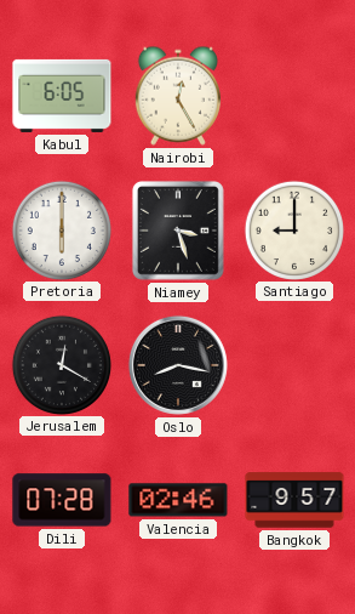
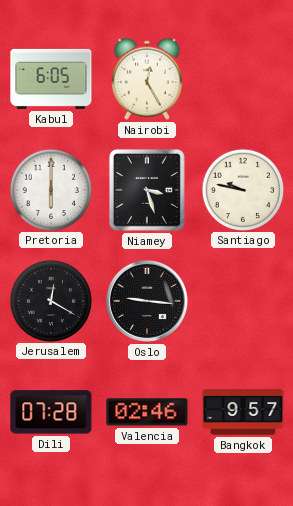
Santiago: 9:00 -> 9:47
Oslo: 8:17 -> 9:16
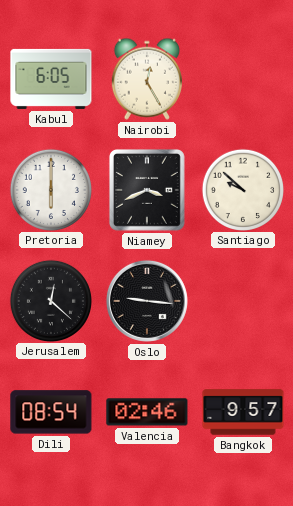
Niamey: 3:27 -> 3:41
Santiago: 9:47 -> 9:52
Jerusalem: 12:20 -> 12:22
Dili: 07:28 -> 08:54
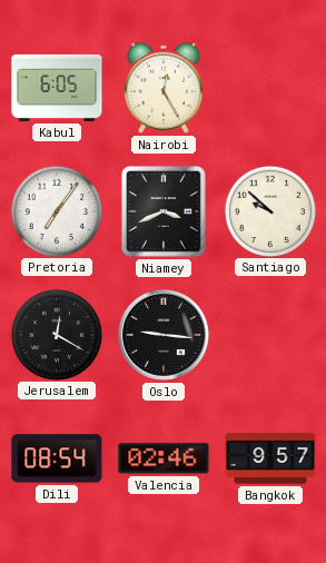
Pretoria: 6:00 -> 7:06
Jerusalem: 12:22 -> 12:20
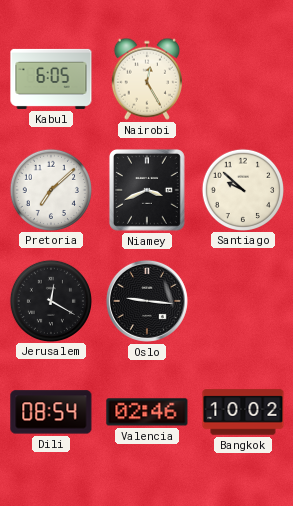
Pretoria: 7:06 -> 7:08
Bangkok: 9:57 -> 10:02
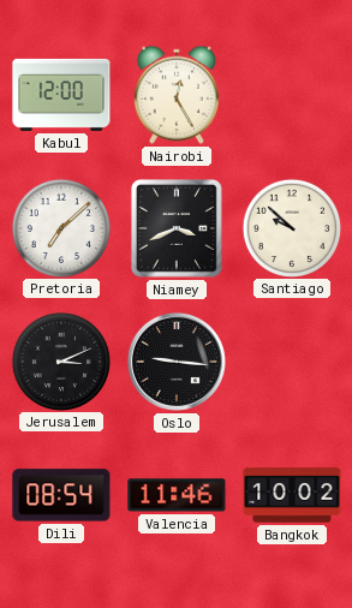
Kabul: 6:05 -> 12:00
Jerusalem: 12:20 -> 3:11
Valencia: 02:46 -> 11:46
